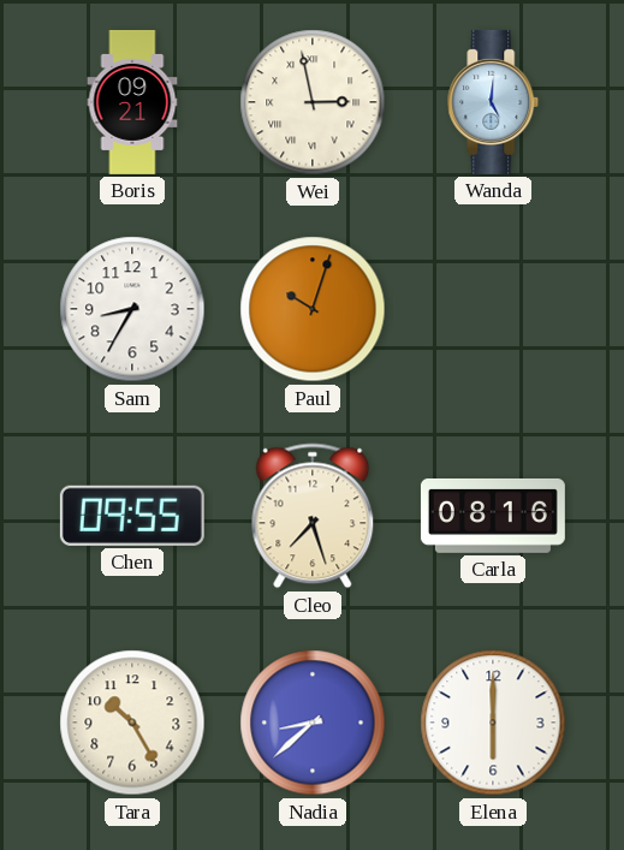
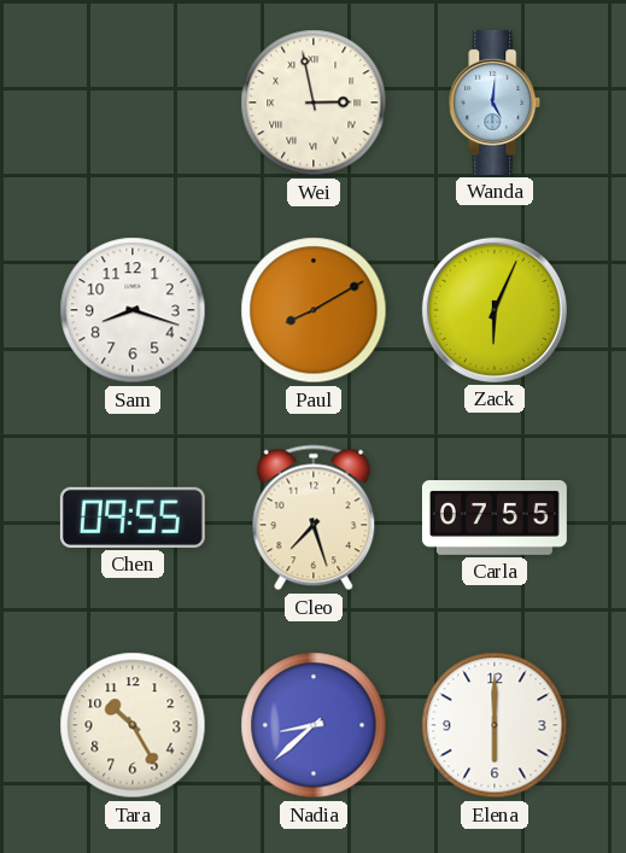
Boris: 09:21 -> none
Sam: 8:35 -> 8:18
Paul: 10:03 -> 8:10
Zack: none -> 6:04
Carla: 08:16 -> 07:55
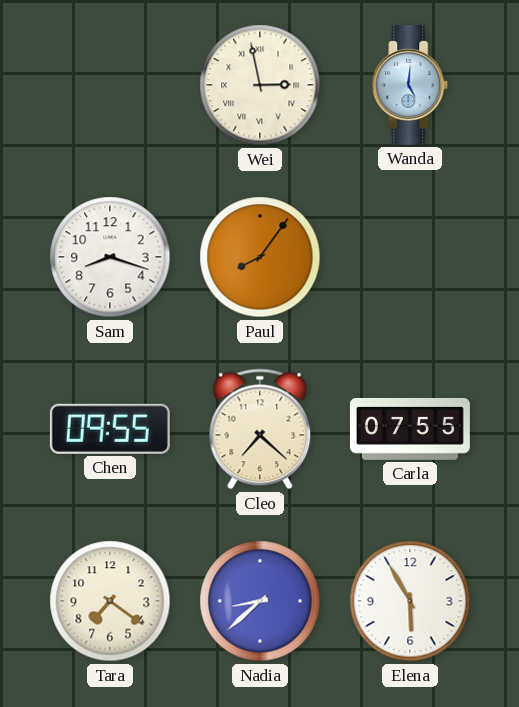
Paul: 8:10 -> 8:06
Zack: 6:04 -> none
Cleo: 7:27 -> 7:22
Tara: 10:25 -> 7:21
Elena: 6:00 -> 5:55
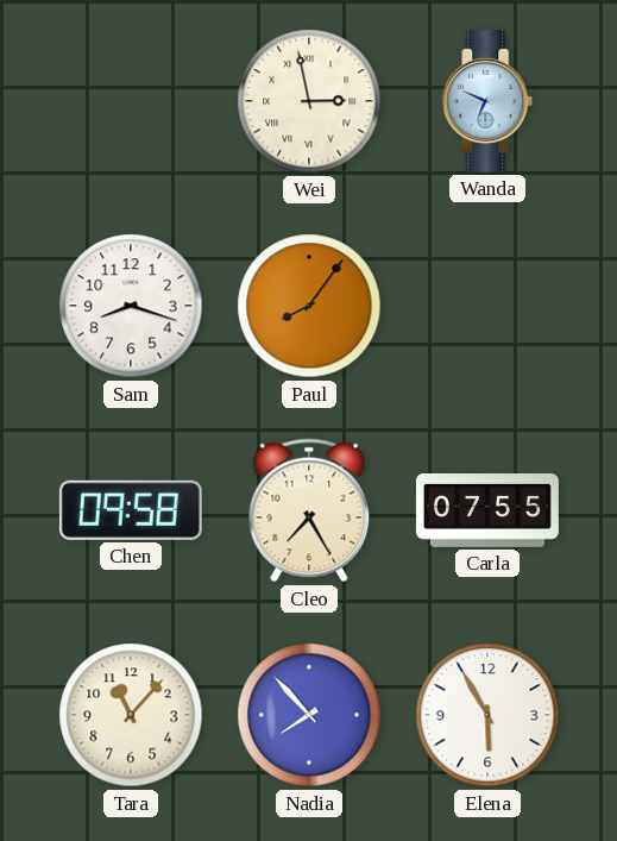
Wanda: 5:01 -> 6:49
Chen: 09:55 -> 09:58
Cleo: 7:22 -> 7:25
Tara: 7:21 -> 11:07
Nadia: 8:38 -> 7:53
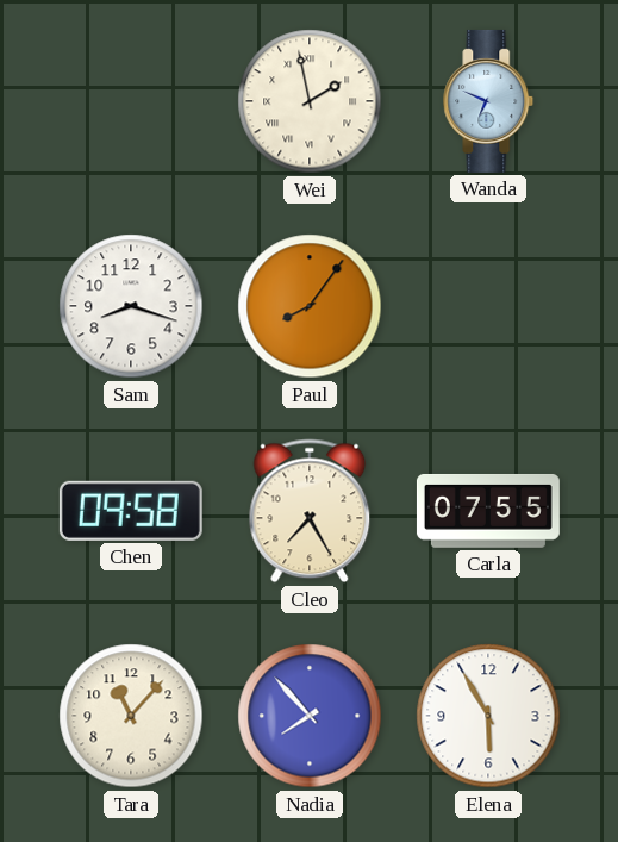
Wei: 2:58 -> 1:58
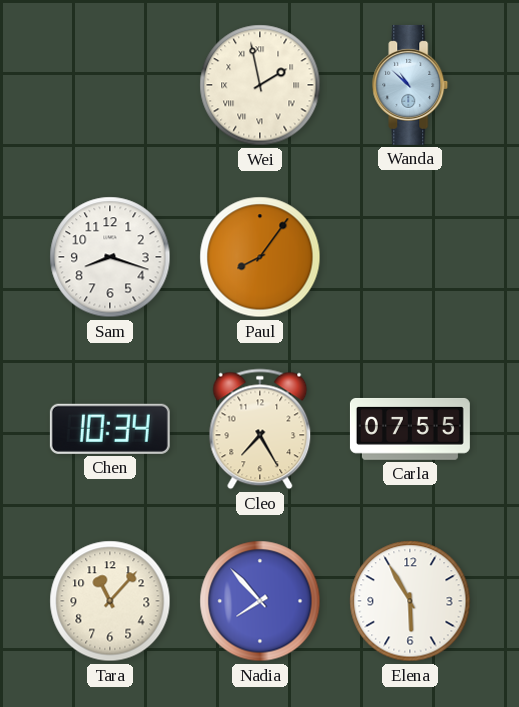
Wanda: 6:49 -> 10:52
Chen: 09:58 -> 10:34
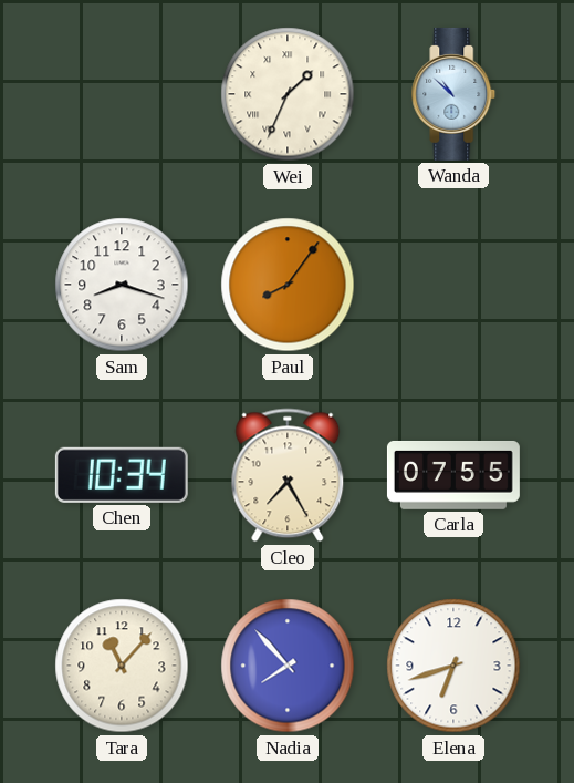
Wei: 1:58 -> 1:34
Elena: 5:55 -> 6:42
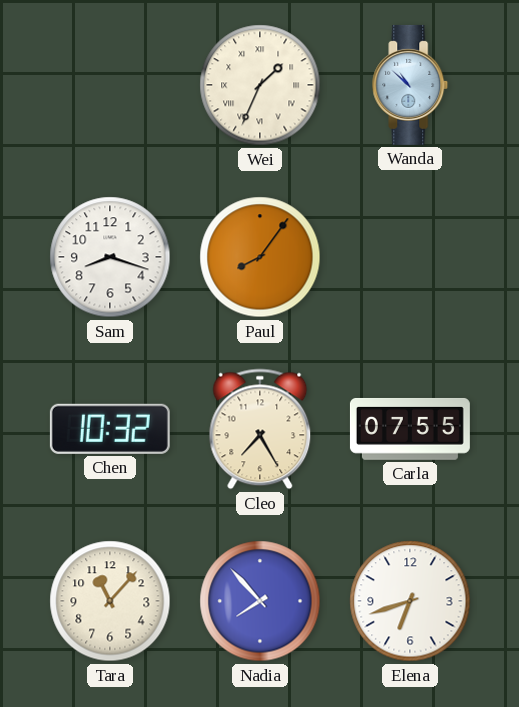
Chen: 10:34 -> 10:32
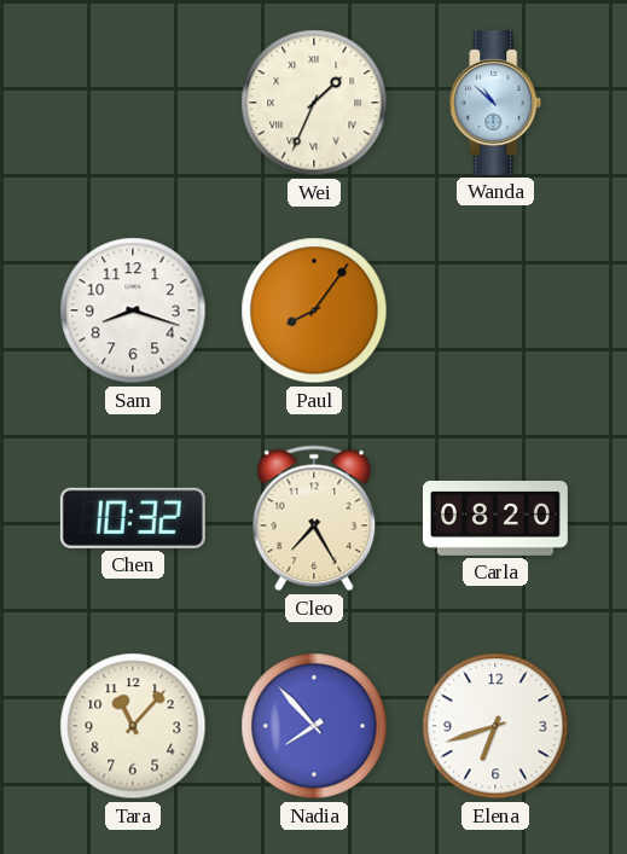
Carla: 07:55 -> 08:20
